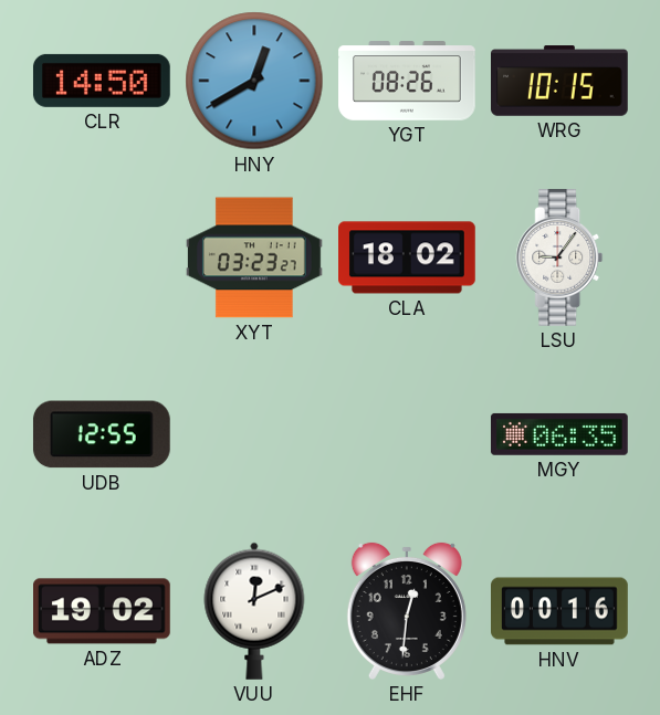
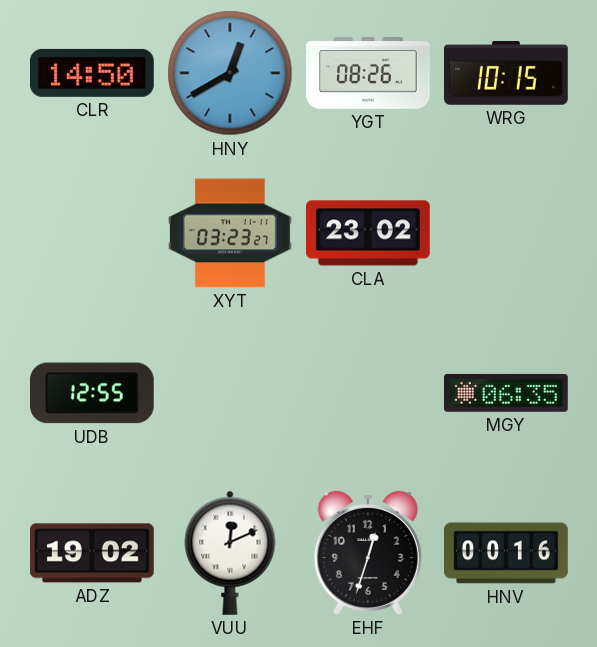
CLA: 18:02 -> 23:02
LSU: 9:06 -> none
EHF: 12:31 -> 12:33
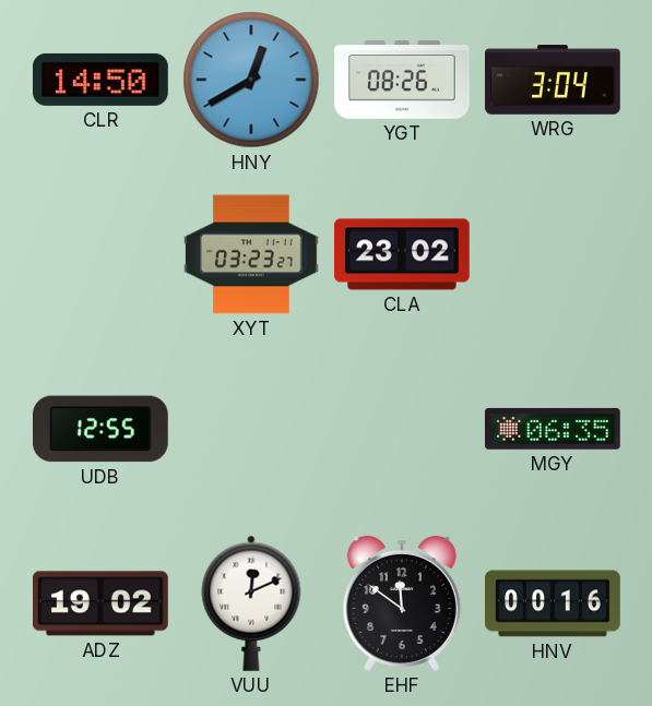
WRG: 10:15 -> 3:04
EHF: 12:33 -> 11:51
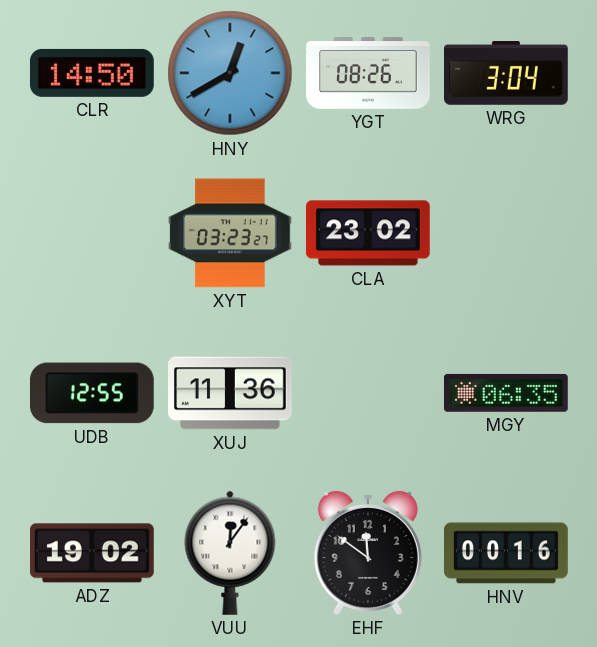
XUJ: none -> 11:36
VUU: 12:11 -> 12:06
